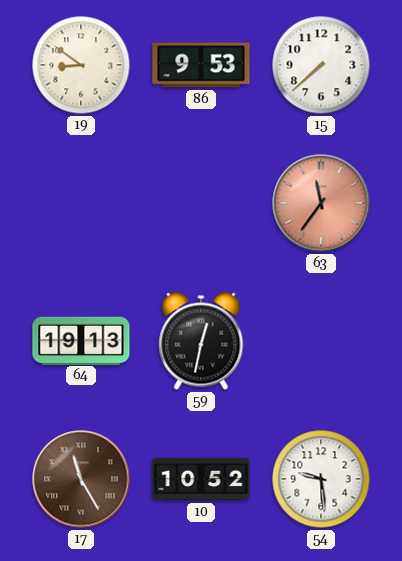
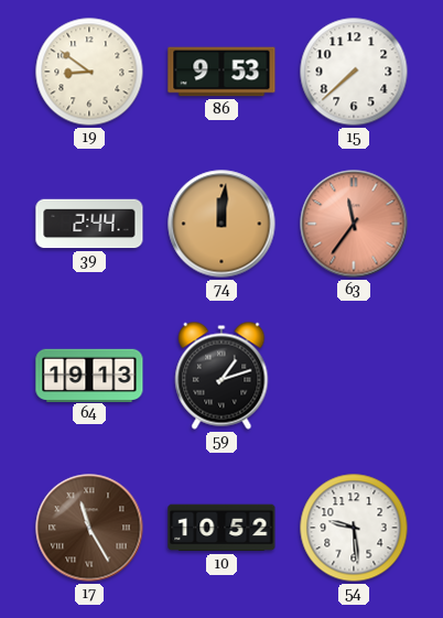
39: none -> 2:44
74: none -> 12:01
59: 12:32 -> 1:12
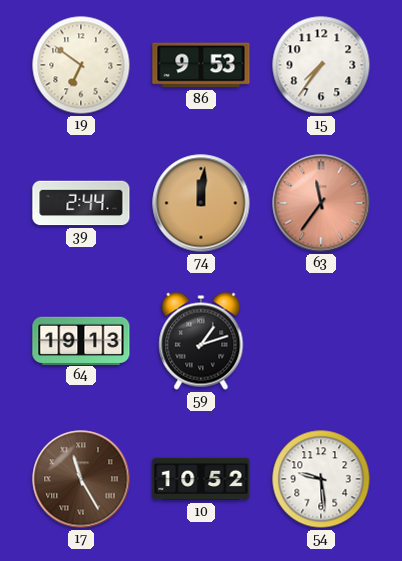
19: 8:51 -> 6:51
15: 7:38 -> 7:36
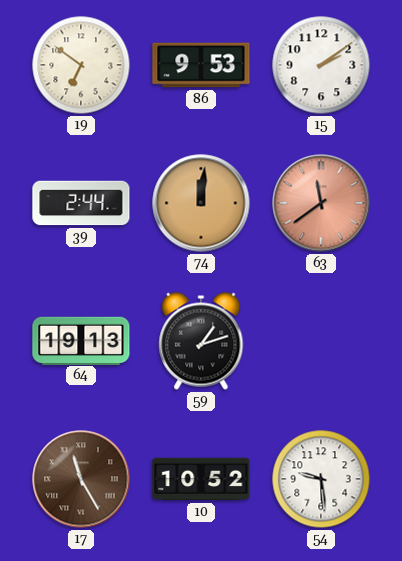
15: 7:36 -> 2:09
63: 11:36 -> 11:39
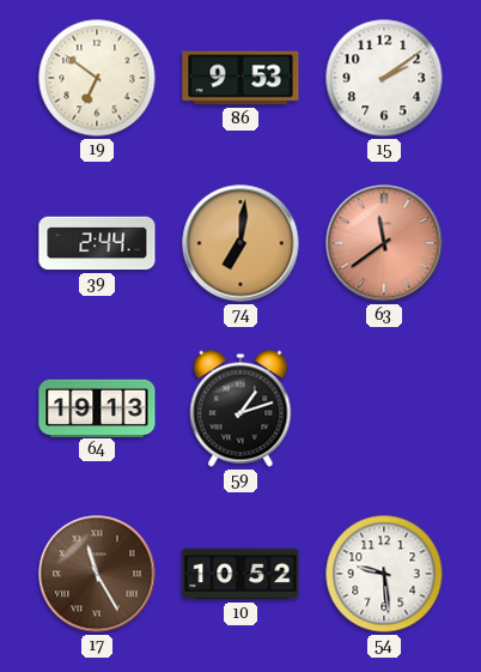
74: 12:01 -> 7:01
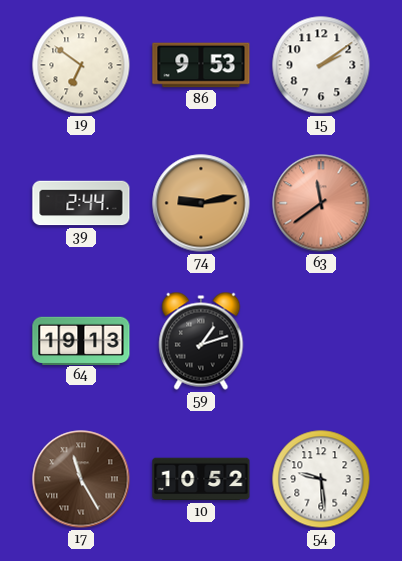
74: 7:01 -> 9:13
